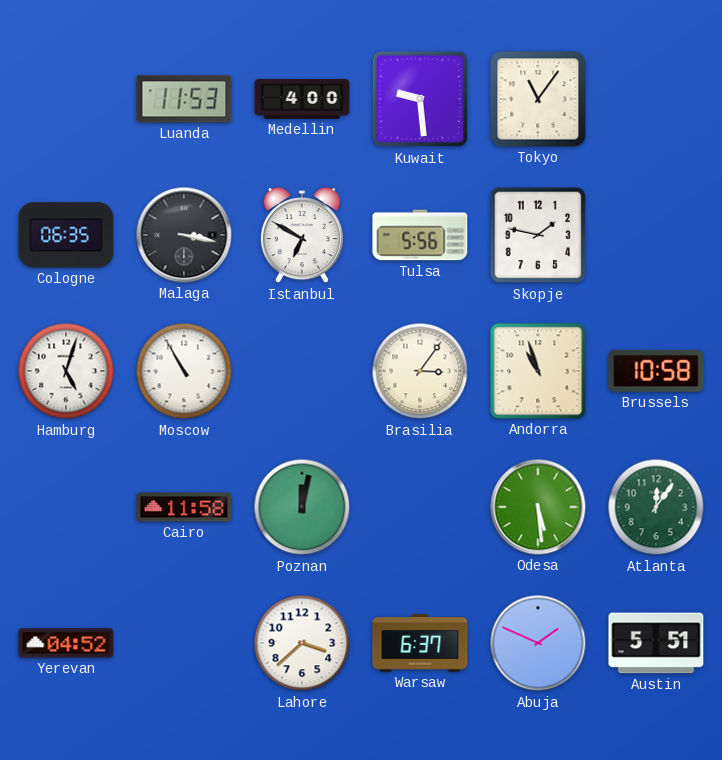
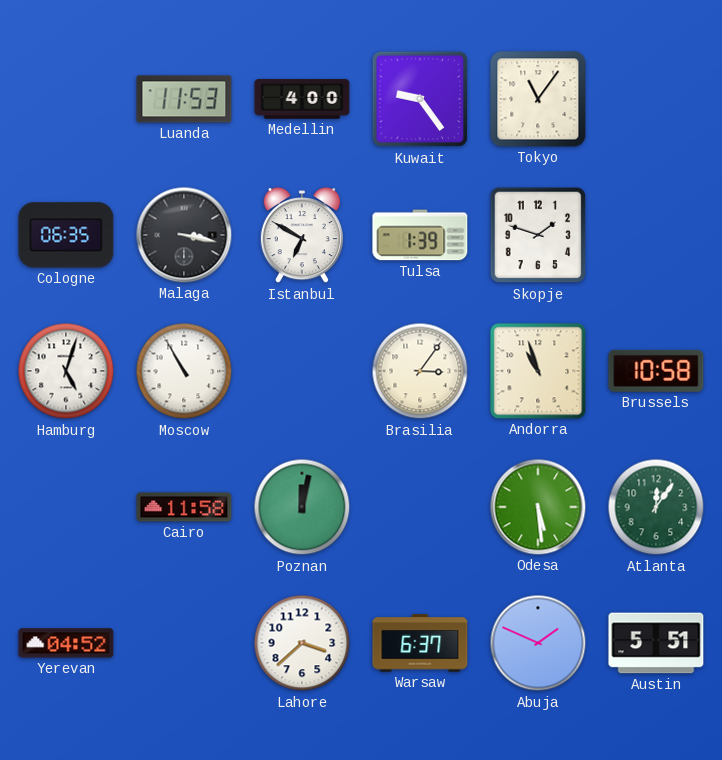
Kuwait: 9:29 -> 9:24
Tulsa: 5:56 -> 1:39
Skopje: 1:47 -> 1:48
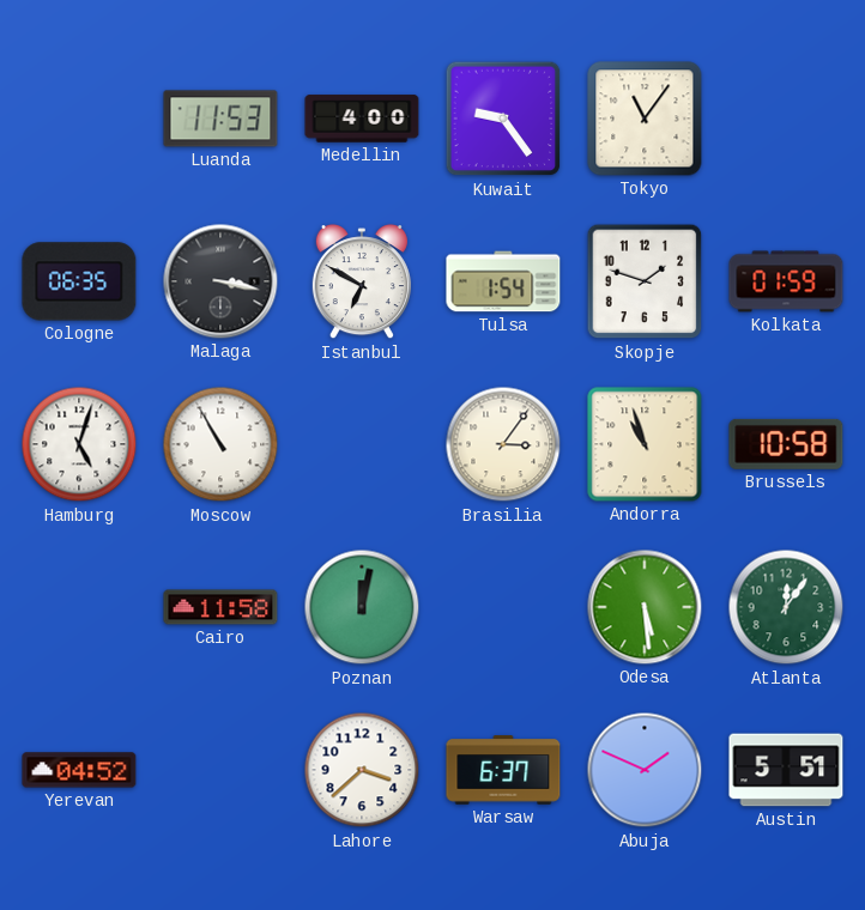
Tulsa: 1:39 -> 1:54
Kolkata: none -> 01:59
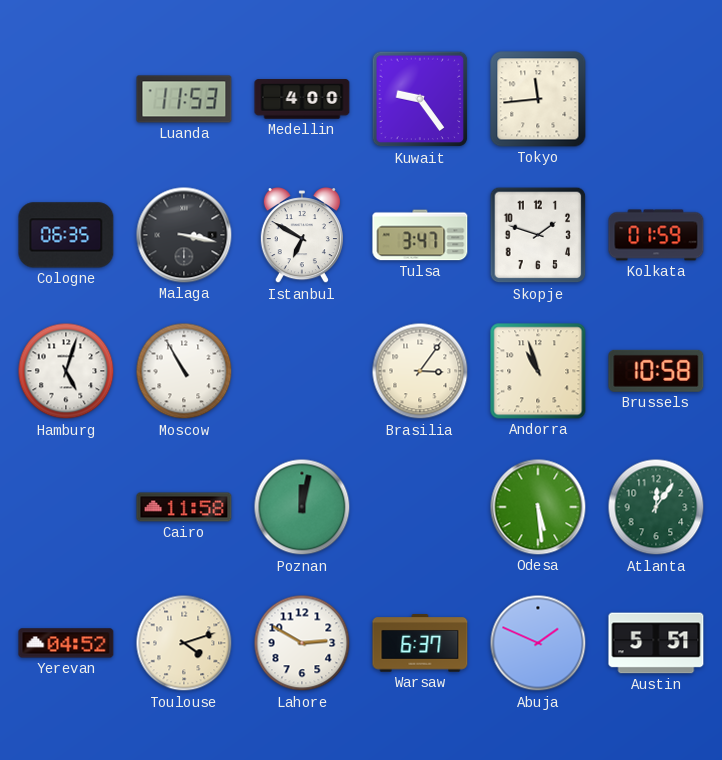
Tokyo: 11:06 -> 11:44
Tulsa: 1:54 -> 3:47
Toulouse: none -> 4:12
Lahore: 3:38 -> 2:50
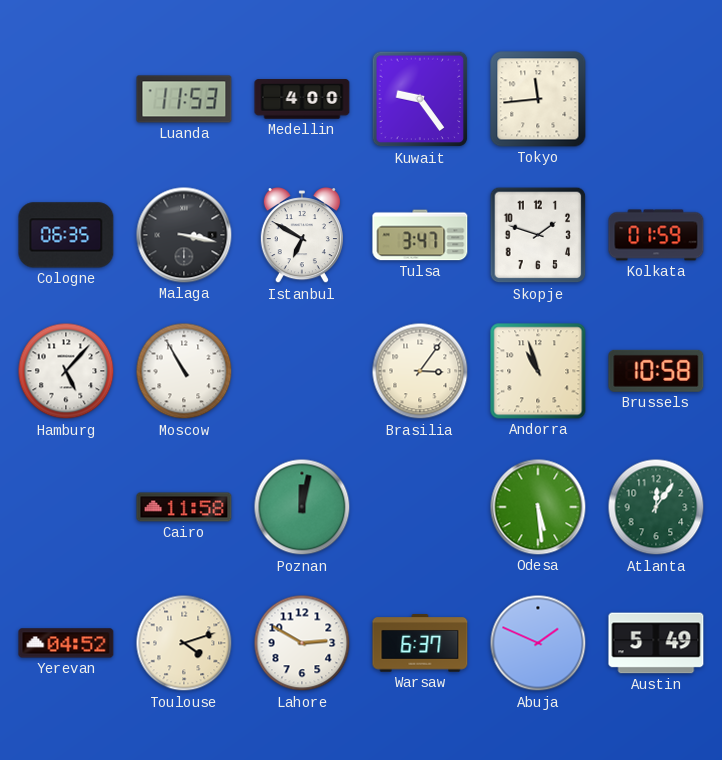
Hamburg: 5:03 -> 5:07
Austin: 5:51 -> 5:49
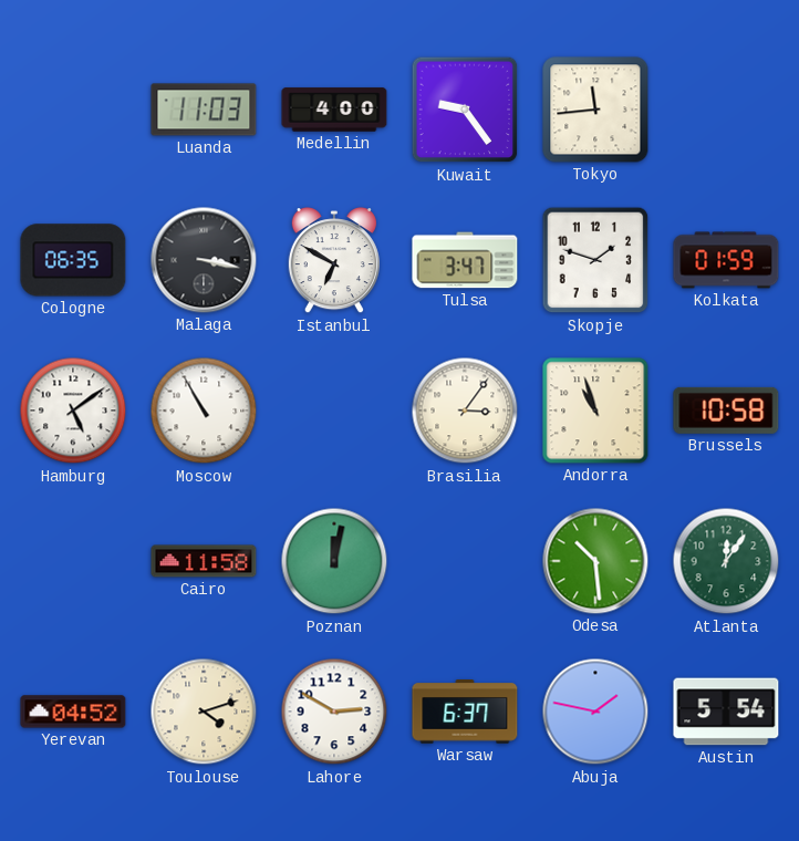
Luanda: 11:53 -> 11:03
Hamburg: 5:07 -> 5:09
Odesa: 5:29 -> 10:29
Abuja: 1:49 -> 1:47
Austin: 5:49 -> 5:54
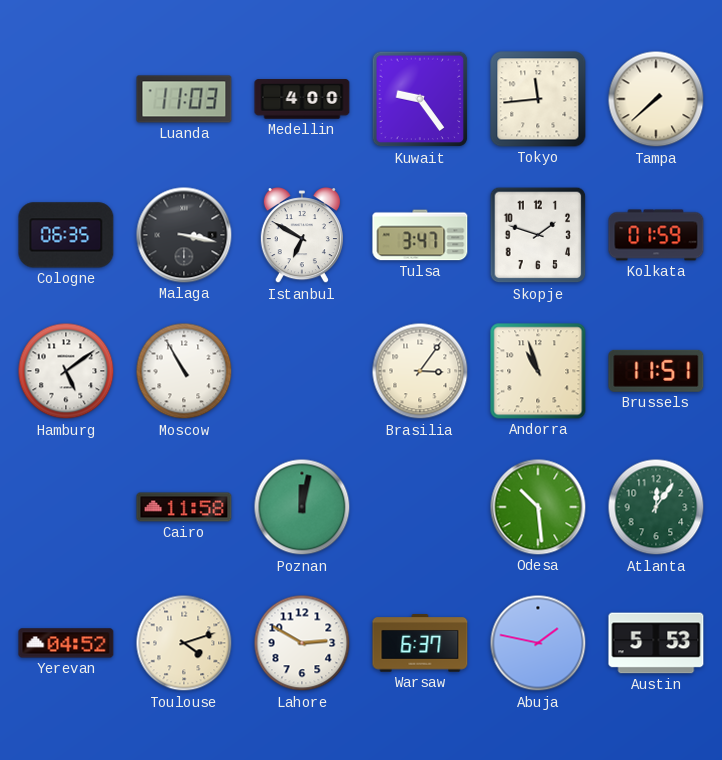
Tampa: none -> 7:38
Brussels: 10:58 -> 11:51
Austin: 5:54 -> 5:53
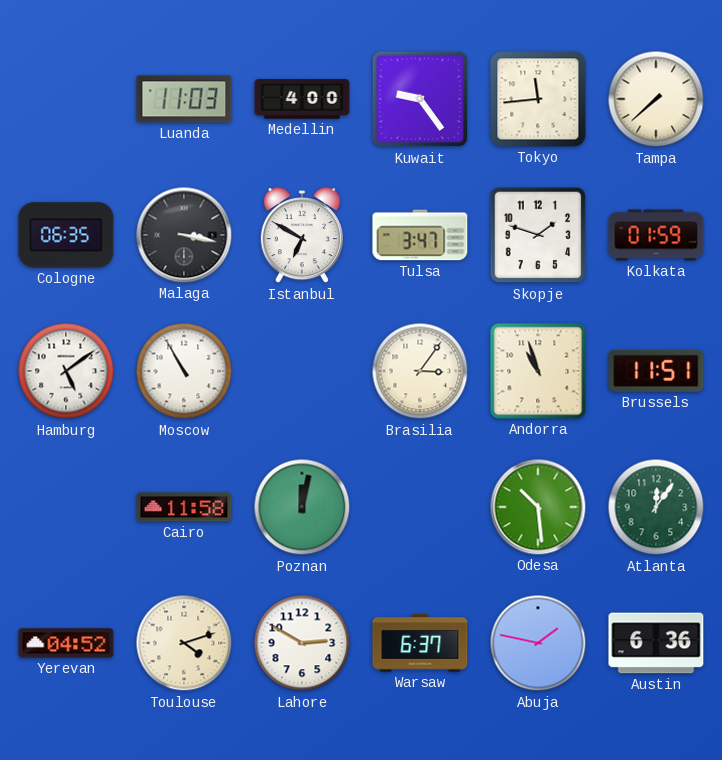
Austin: 5:53 -> 6:36
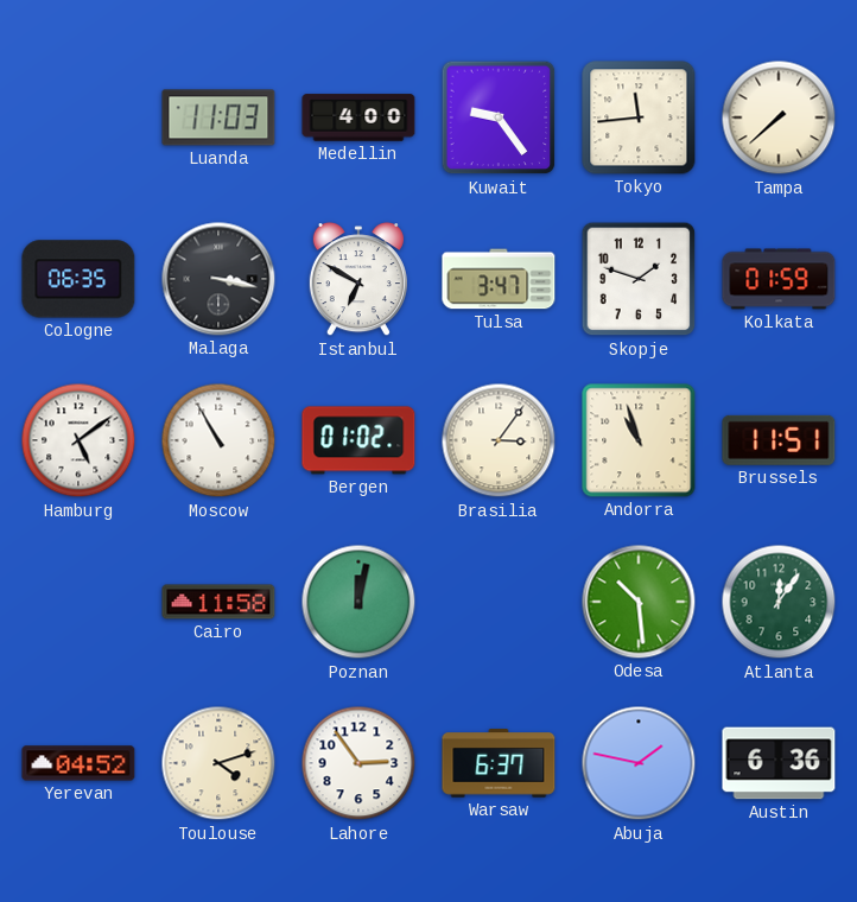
Bergen: none -> 01:02
Lahore: 2:50 -> 2:54
